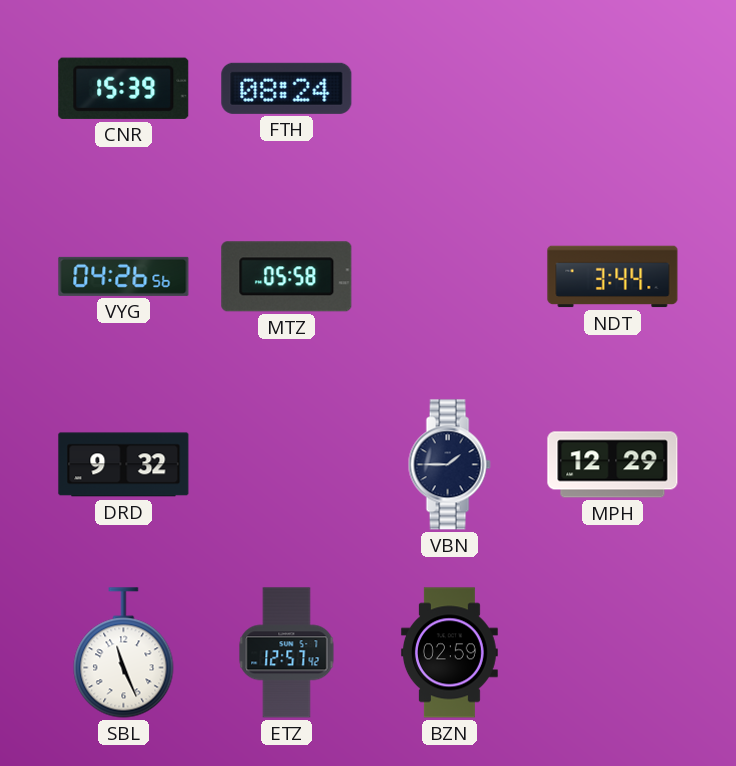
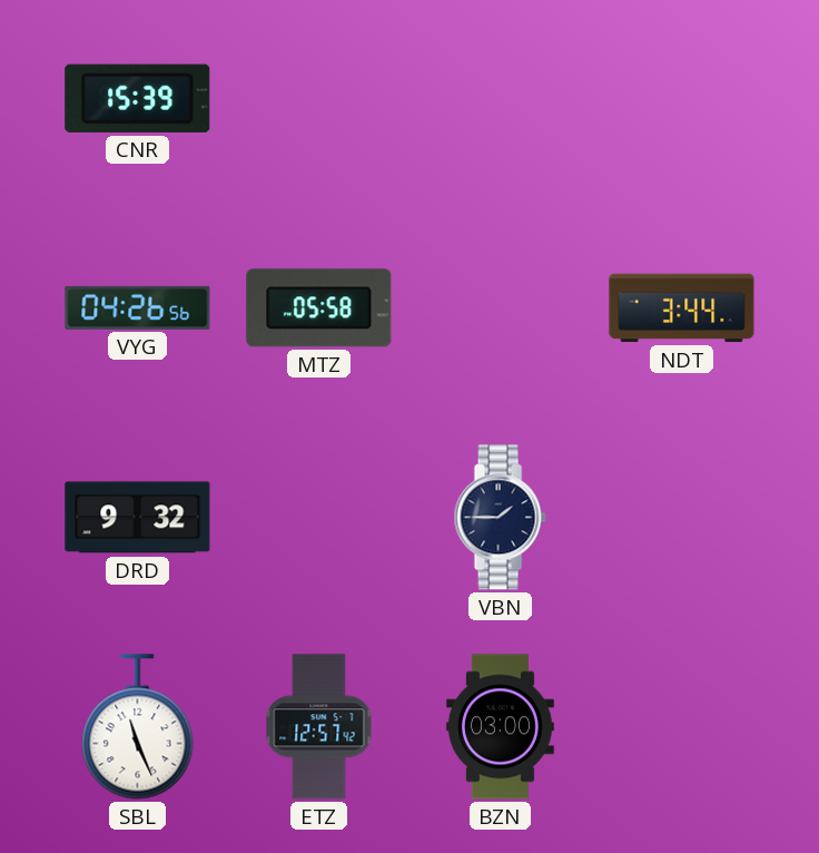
FTH: 08:24 -> none
MPH: 12:29 -> none
BZN: 02:59 -> 03:00
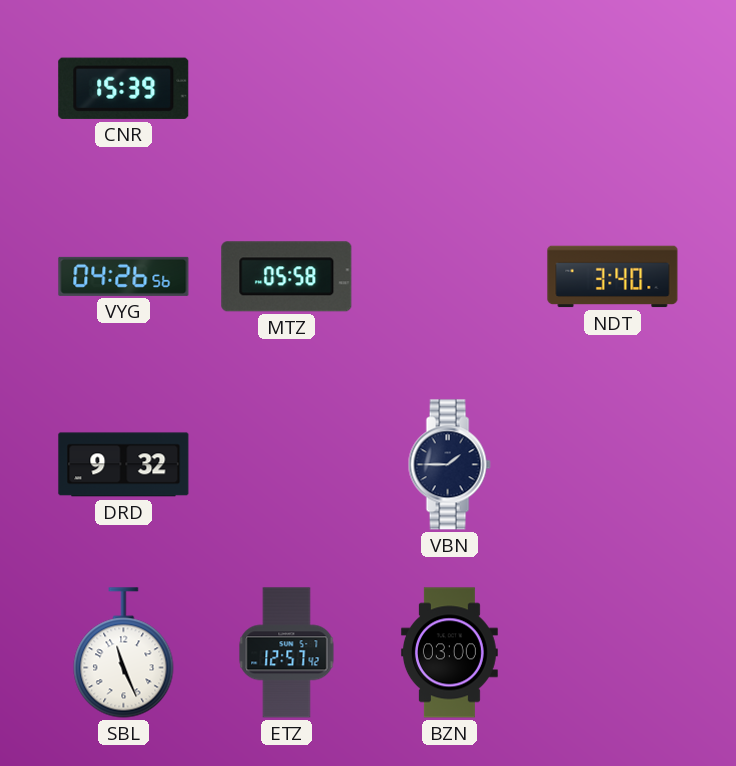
NDT: 3:44 -> 3:40
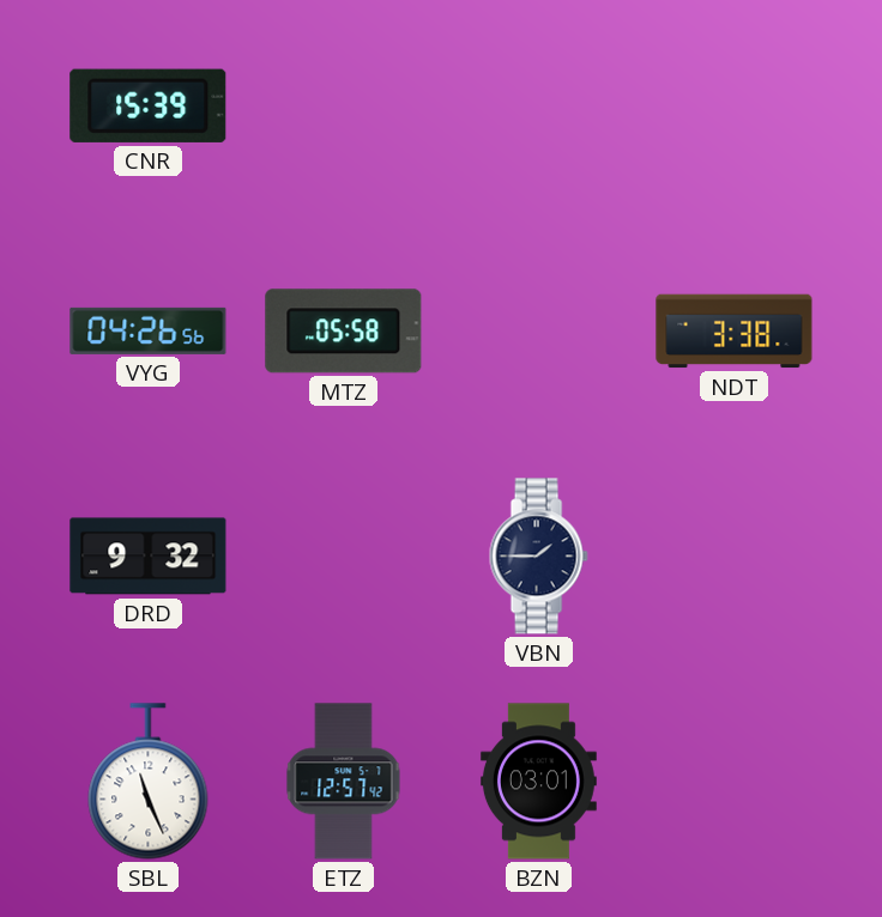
NDT: 3:40 -> 3:38
BZN: 03:00 -> 03:01
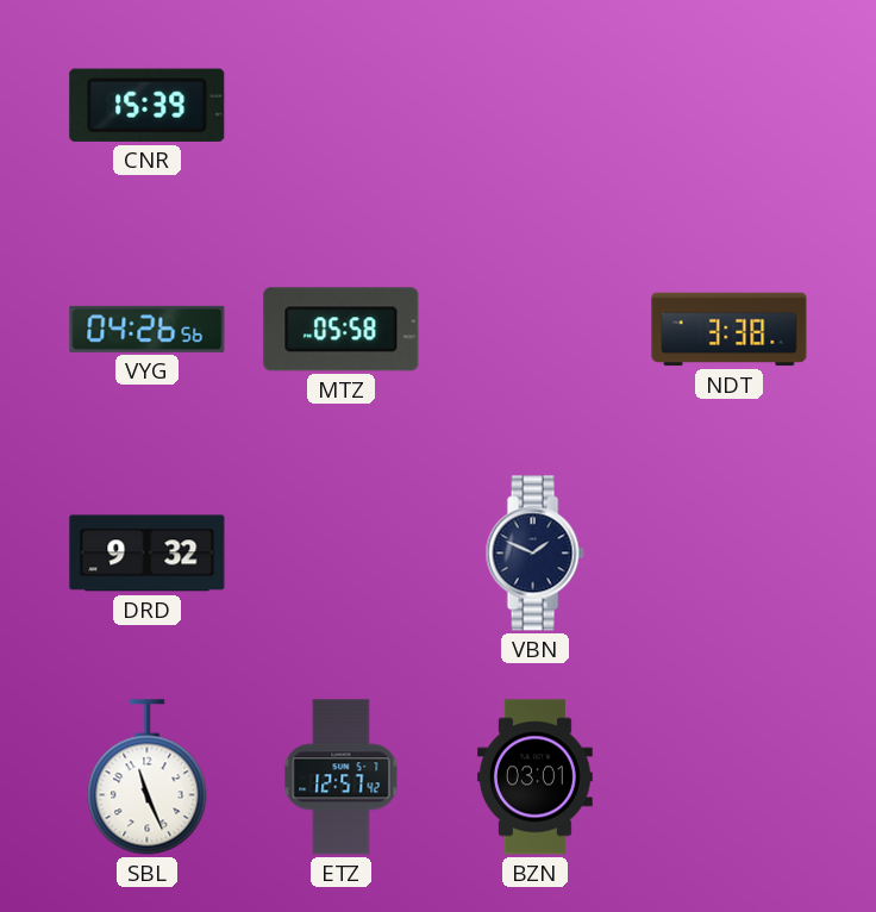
VBN: 1:45 -> 1:49
